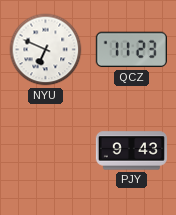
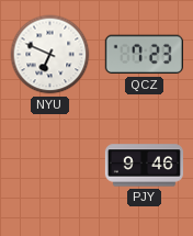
QCZ: 11:23 -> 7:23
PJY: 9:43 -> 9:46
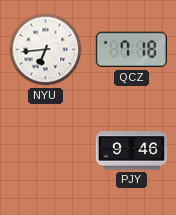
NYU: 6:49 -> 6:44
QCZ: 7:23 -> 7:18
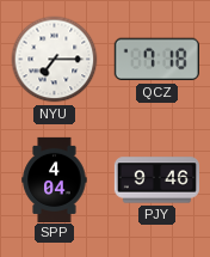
NYU: 6:44 -> 7:15
SPP: none -> 4:04
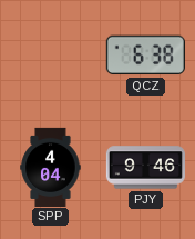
NYU: 7:15 -> none
QCZ: 7:18 -> 6:38
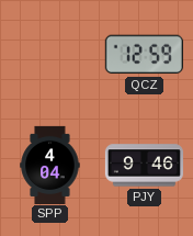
QCZ: 6:38 -> 12:59
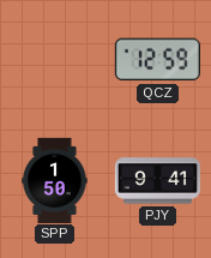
SPP: 4:04 -> 1:50
PJY: 9:46 -> 9:41
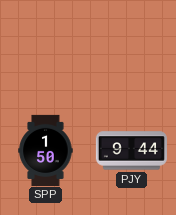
QCZ: 12:59 -> none
PJY: 9:41 -> 9:44
